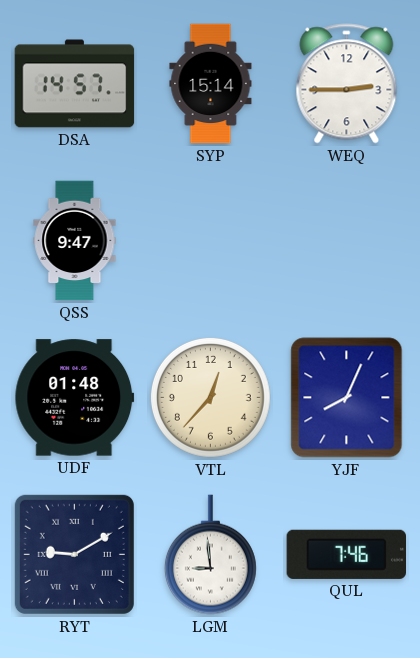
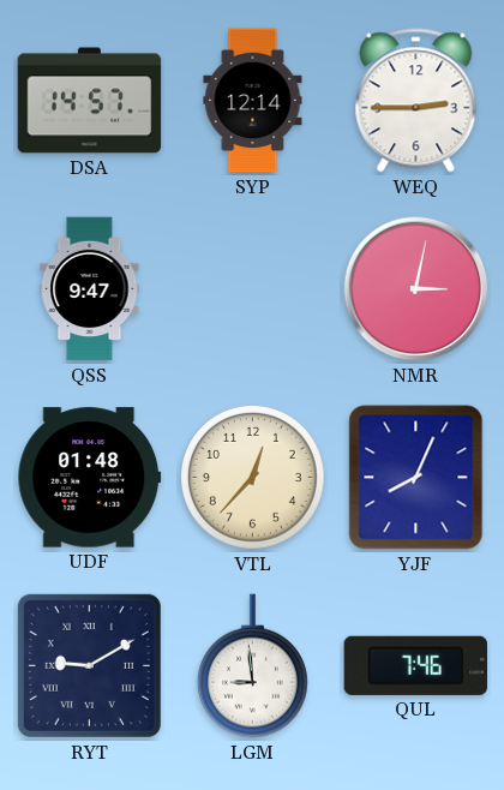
SYP: 15:14 -> 12:14
NMR: none -> 3:02
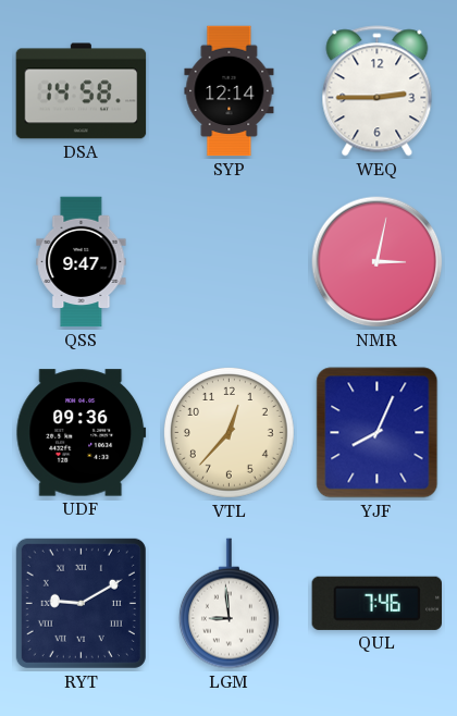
DSA: 14:57 -> 14:58
UDF: 01:48 -> 09:36
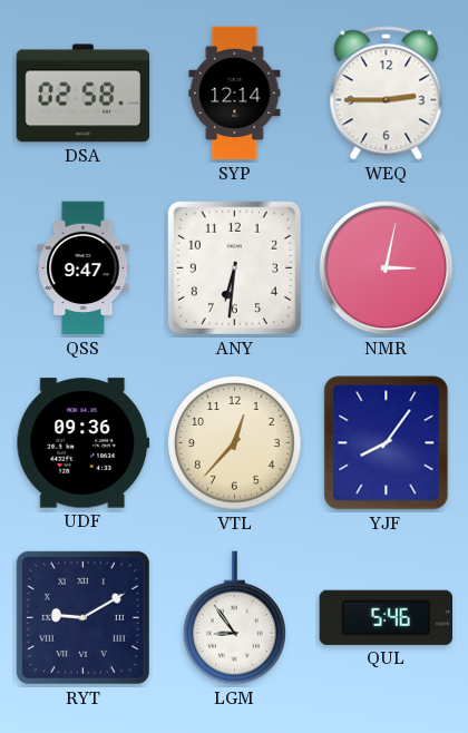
DSA: 14:58 -> 02:58
ANY: none -> 6:31
YJF: 8:04 -> 8:06
LGM: 8:59 -> 8:54
QUL: 7:46 -> 5:46
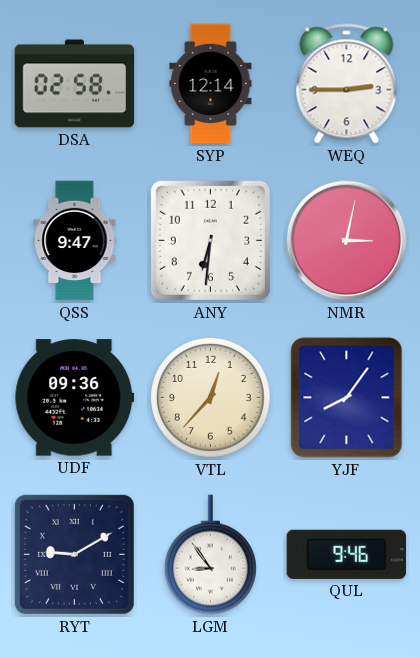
QUL: 5:46 -> 9:46
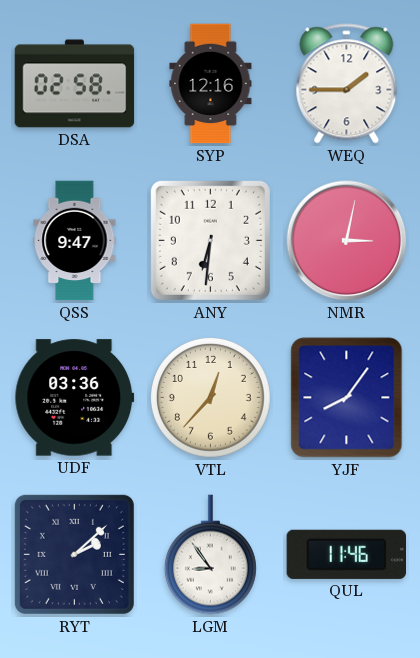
SYP: 12:14 -> 12:16
WEQ: 2:45 -> 1:45
UDF: 09:36 -> 03:36
RYT: 9:10 -> 2:08
QUL: 9:46 -> 11:46
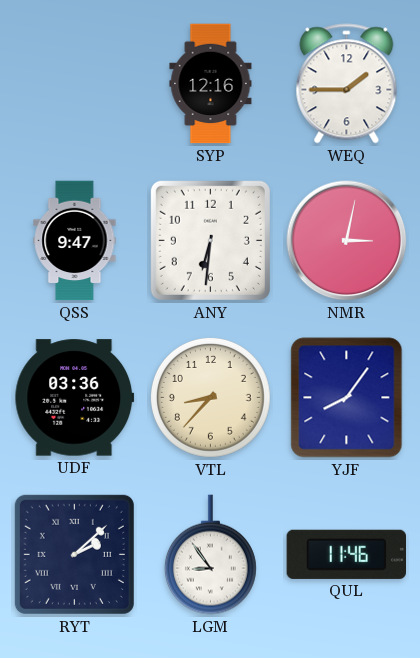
DSA: 02:58 -> none
VTL: 12:37 -> 8:37
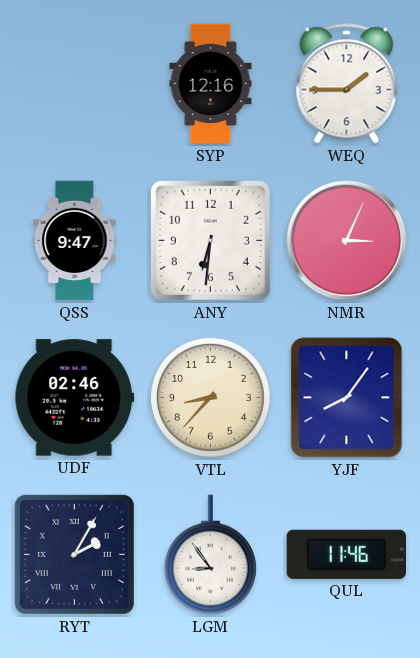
NMR: 3:02 -> 3:04
UDF: 03:36 -> 02:46
RYT: 2:08 -> 2:05
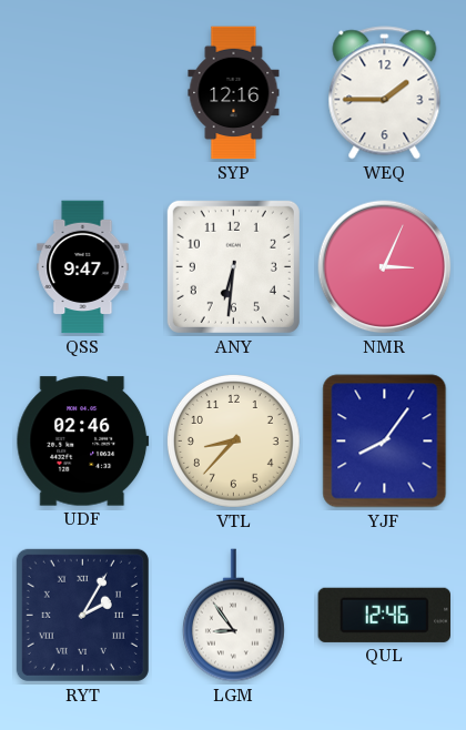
QUL: 11:46 -> 12:46
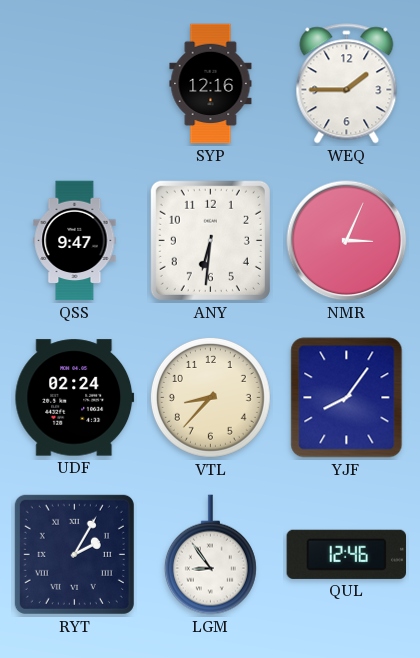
UDF: 02:46 -> 02:24
